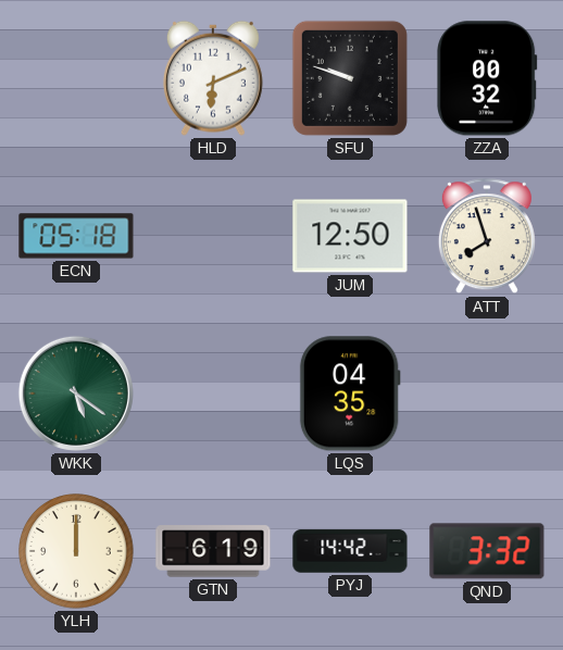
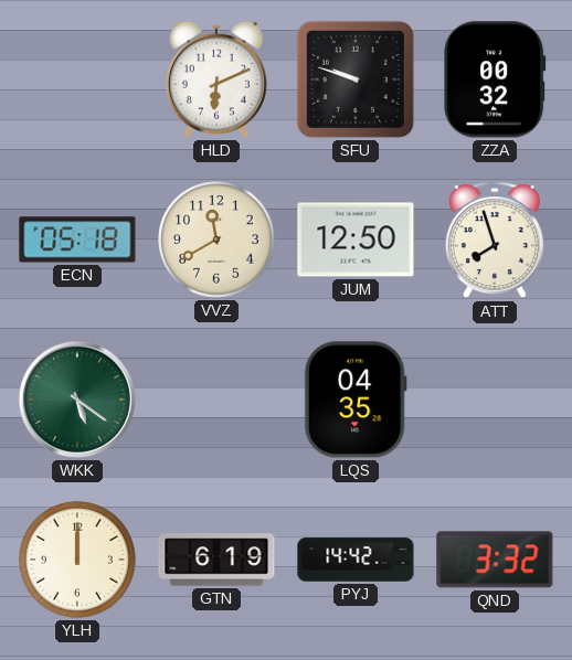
VVZ: none -> 11:40
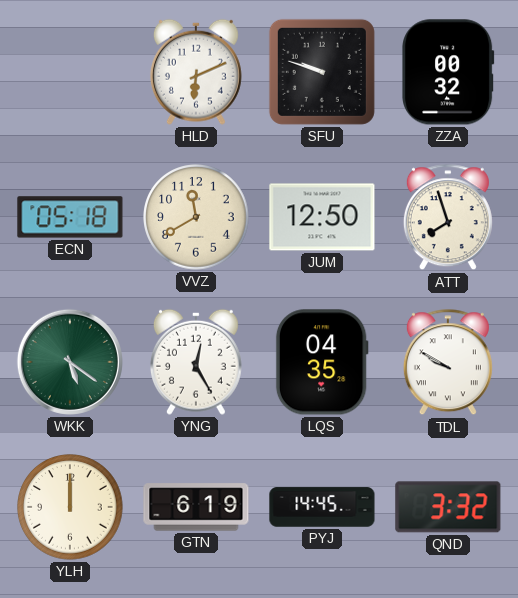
YNG: none -> 12:25
TDL: none -> 9:50
PYJ: 14:42 -> 14:45
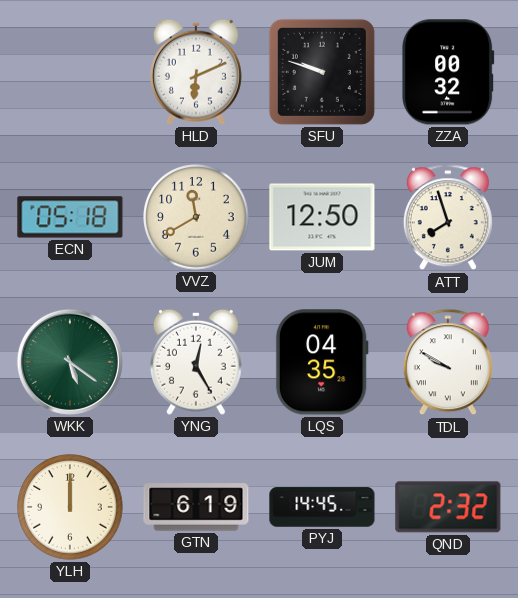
QND: 3:32 -> 2:32
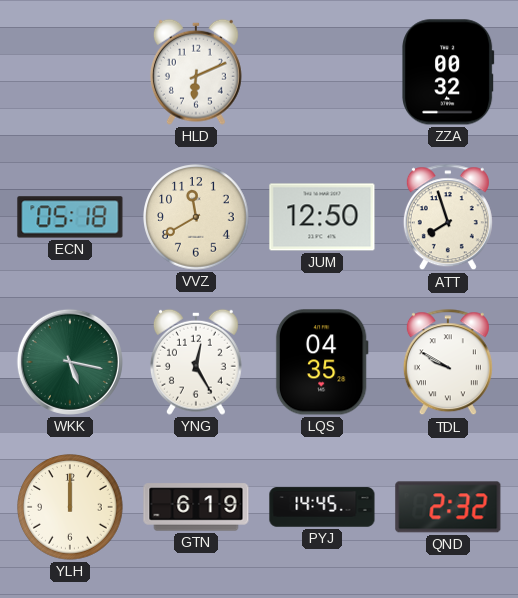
SFU: 9:48 -> none
WKK: 5:21 -> 5:17
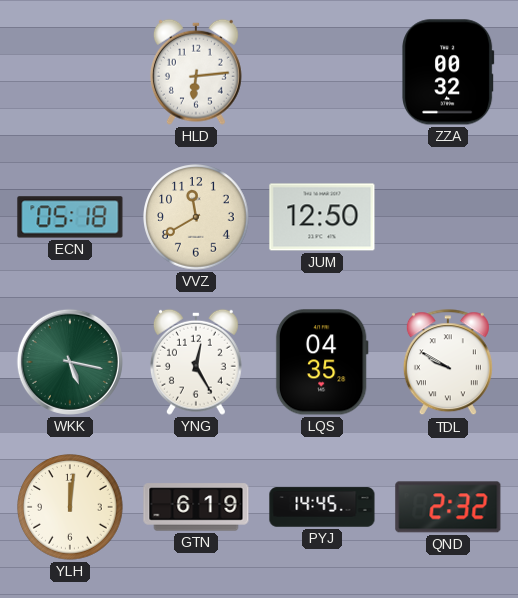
HLD: 6:11 -> 6:14
ATT: 7:57 -> none
YLH: 12:00 -> 12:01
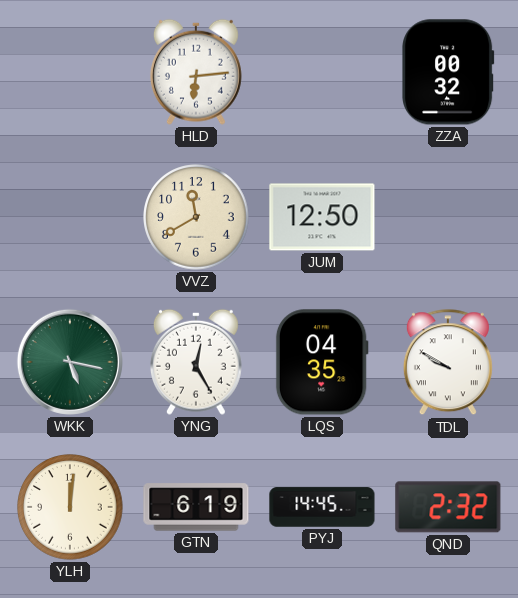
ECN: 05:18 -> none
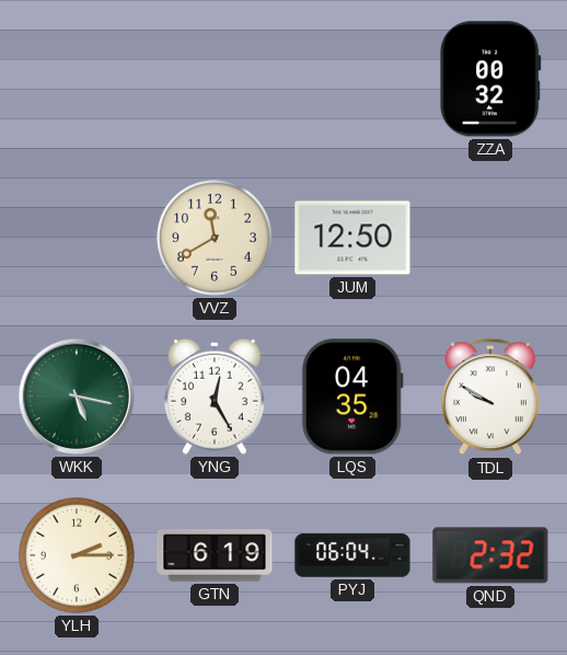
HLD: 6:14 -> none
YLH: 12:01 -> 2:15
PYJ: 14:45 -> 06:04
